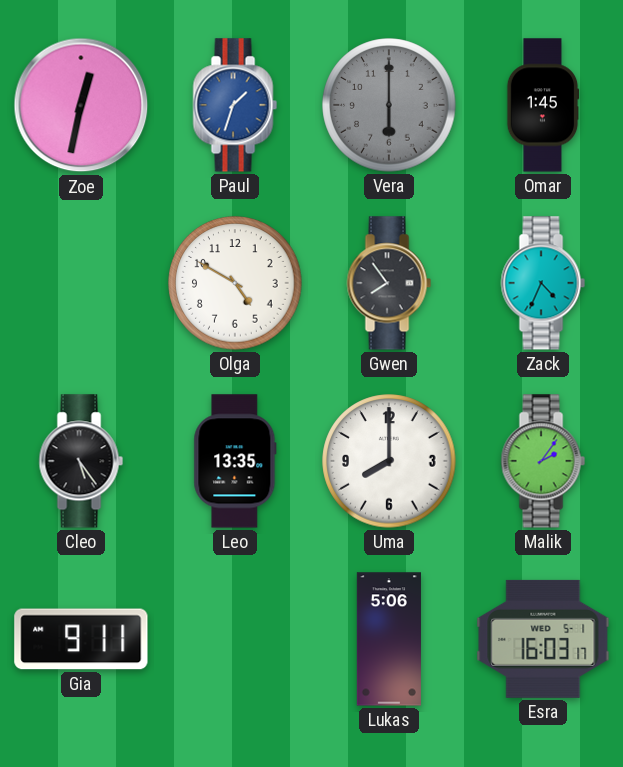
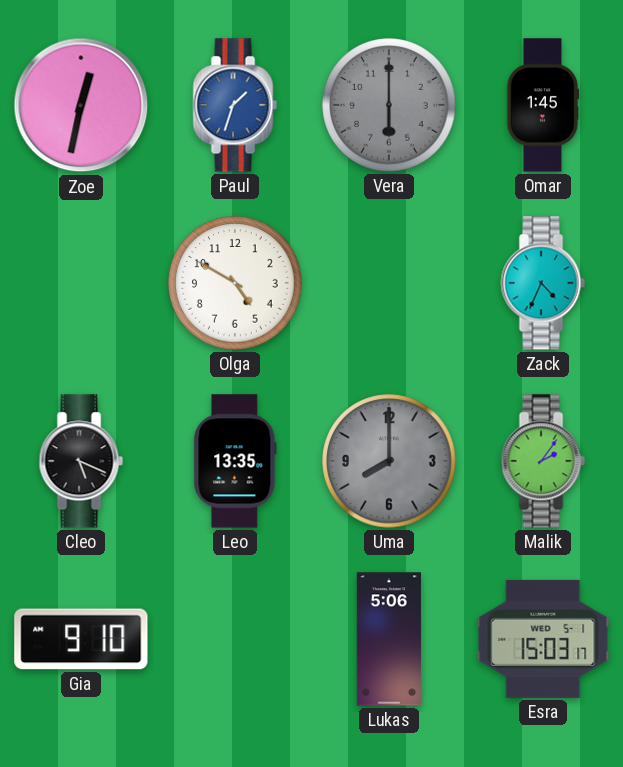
Gwen: 7:54 -> none
Cleo: 5:24 -> 5:19
Uma dial: white -> grey
Gia: 9:11 -> 9:10
Esra: 16:03 -> 15:03
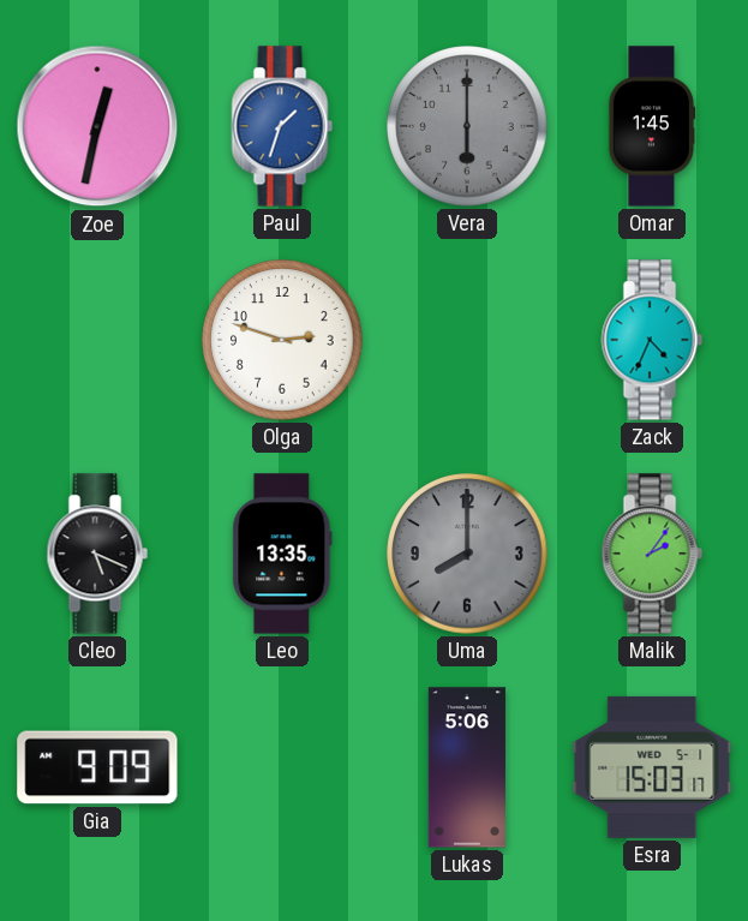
Olga: 4:50 -> 2:48
Gia: 9:10 -> 9:09
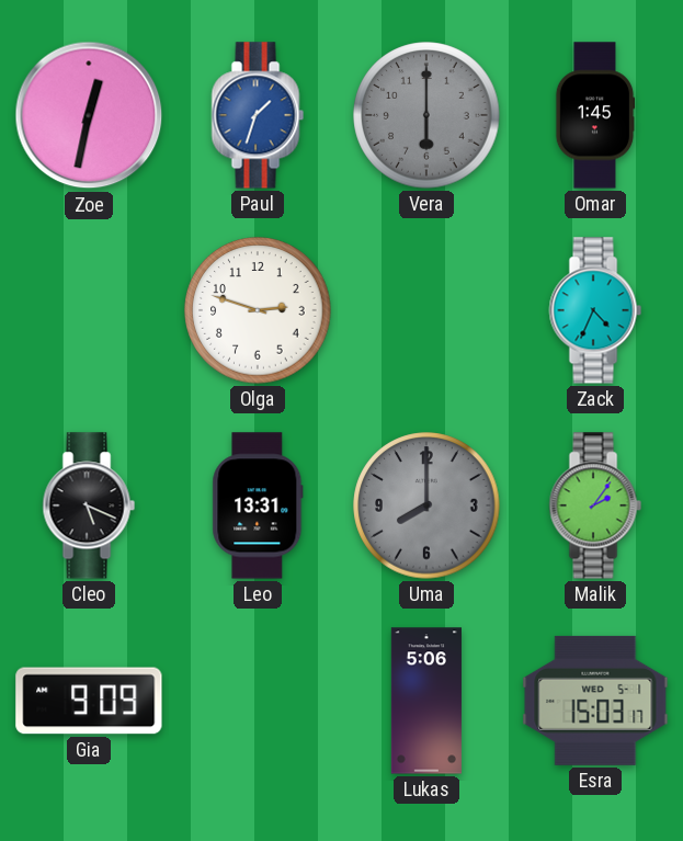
Leo: 13:35 -> 13:31
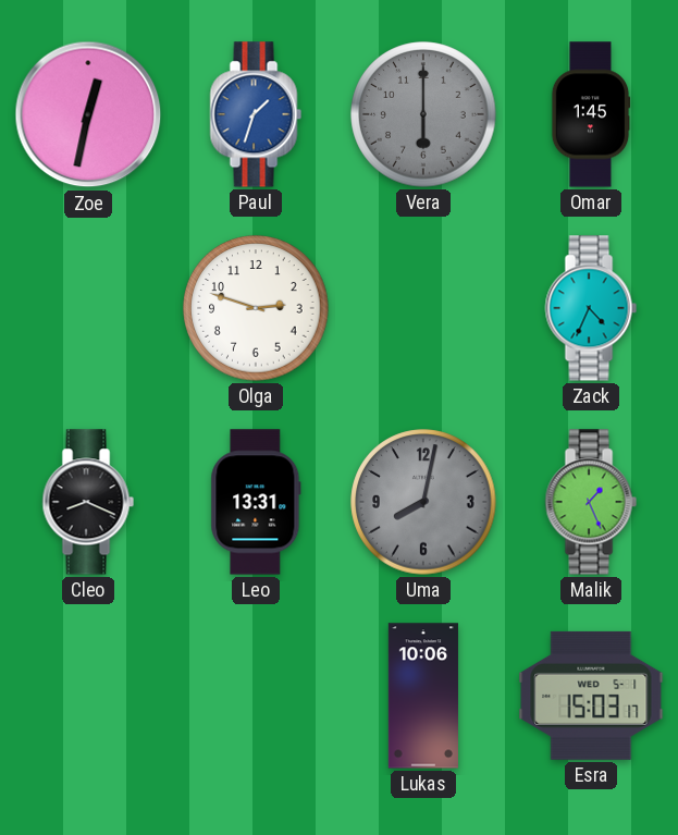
Cleo: 5:19 -> 8:19
Uma: 8:00 -> 8:02
Malik: 2:06 -> 1:26
Gia: 9:09 -> none
Lukas: 5:06 -> 10:06
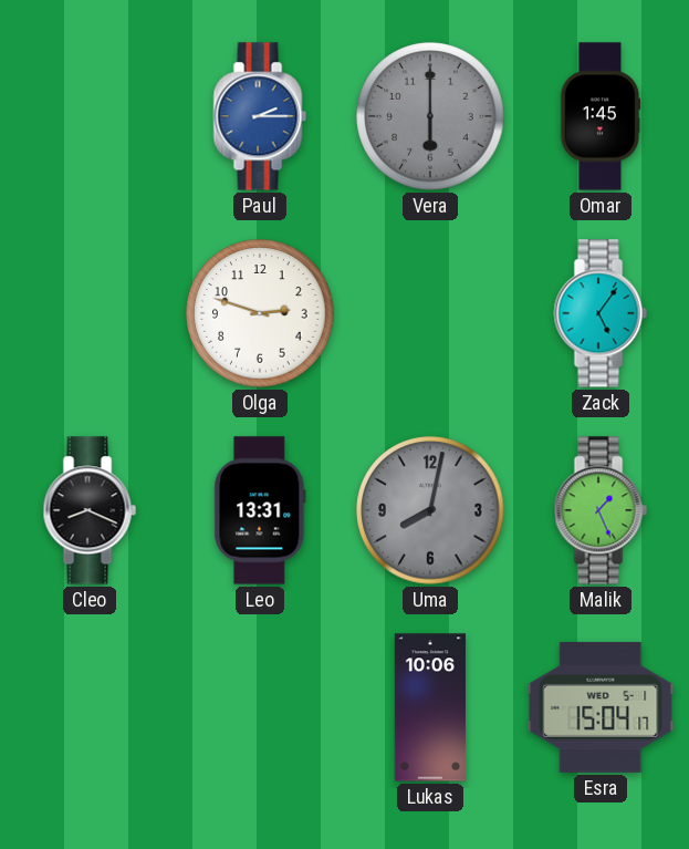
Zoe: 12:32 -> none
Paul: 1:33 -> 2:15
Zack: 4:34 -> 5:06
Esra: 15:03 -> 15:04
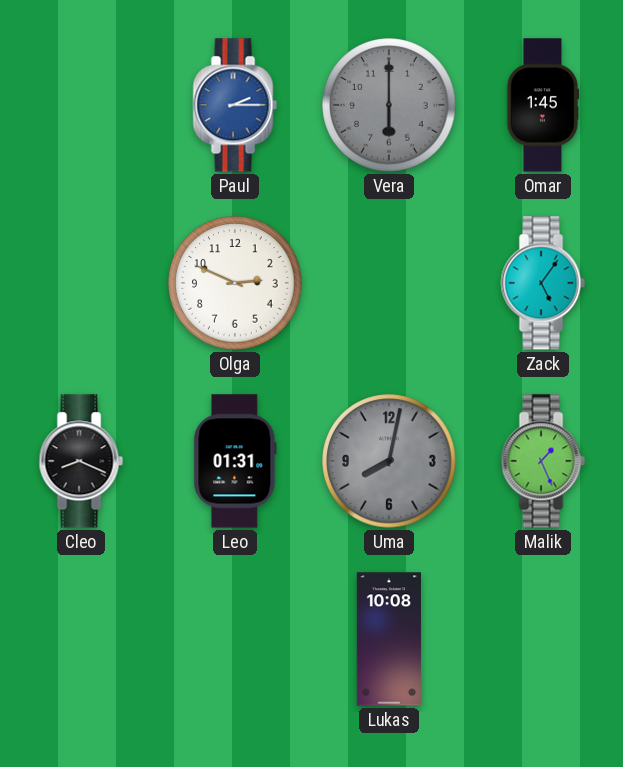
Olga: 2:48 -> 2:49
Leo: 13:31 -> 01:31
Lukas: 10:06 -> 10:08
Esra: 15:04 -> none
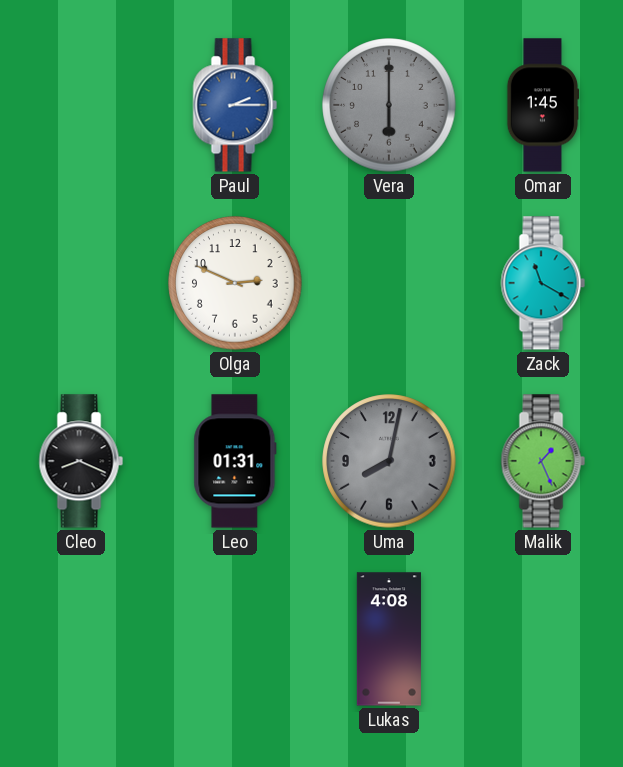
Zack: 5:06 -> 11:20
Lukas: 10:08 -> 4:08
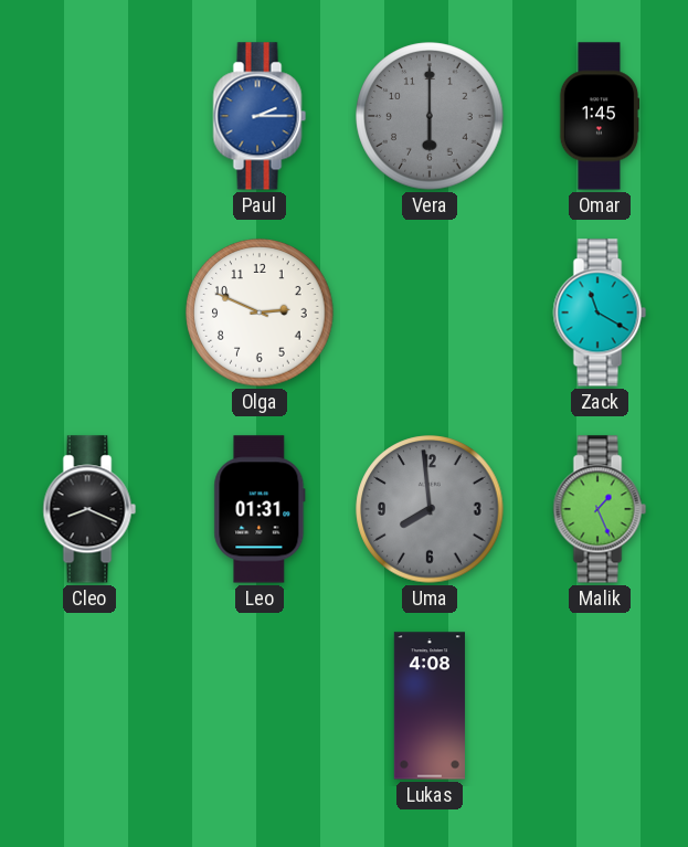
Uma: 8:02 -> 7:59
